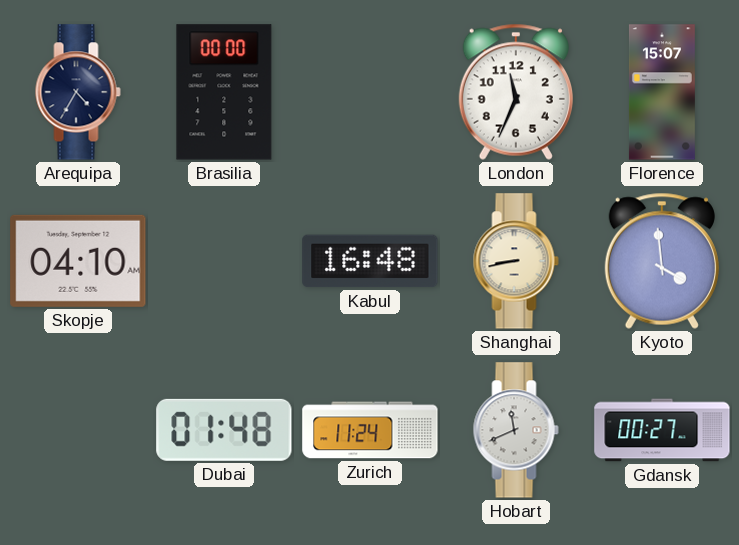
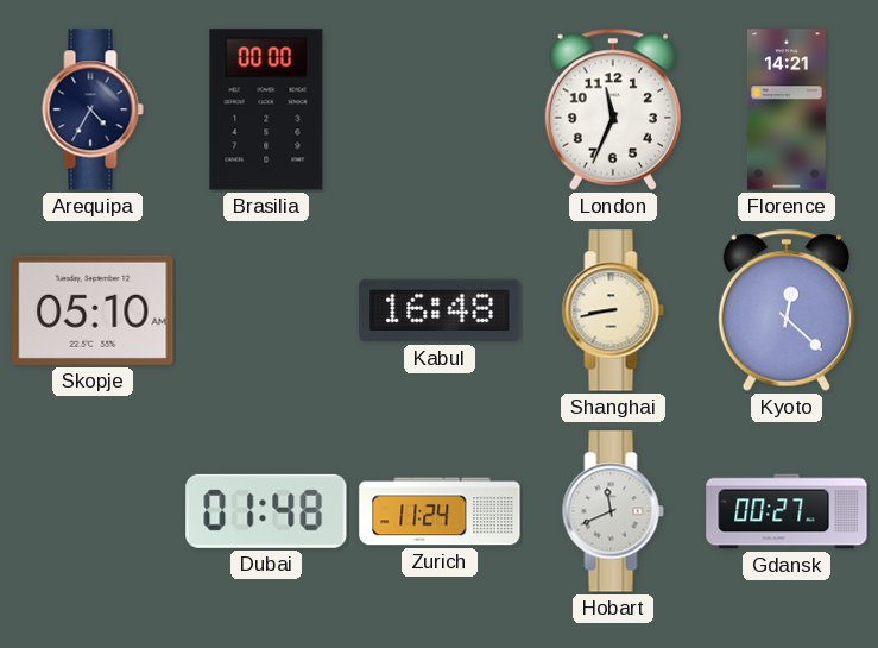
Florence: 15:07 -> 14:21
Skopje: 04:10 -> 05:10
Kyoto: 3:59 -> 12:22
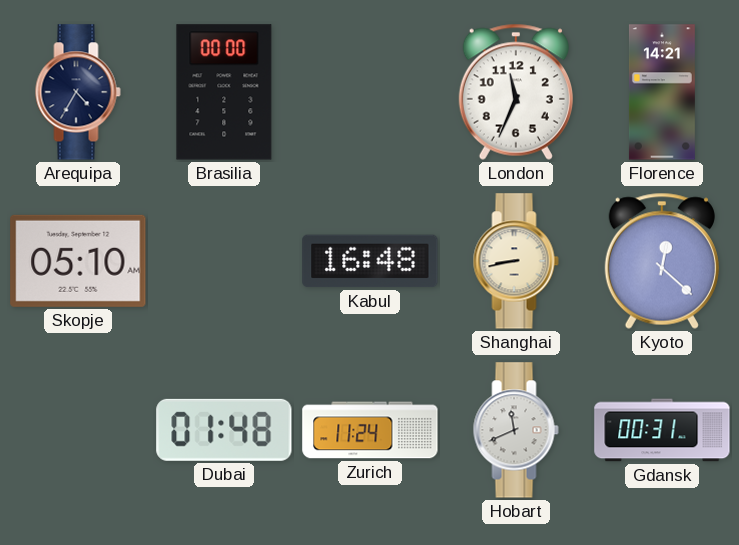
Gdansk: 00:27 -> 00:31
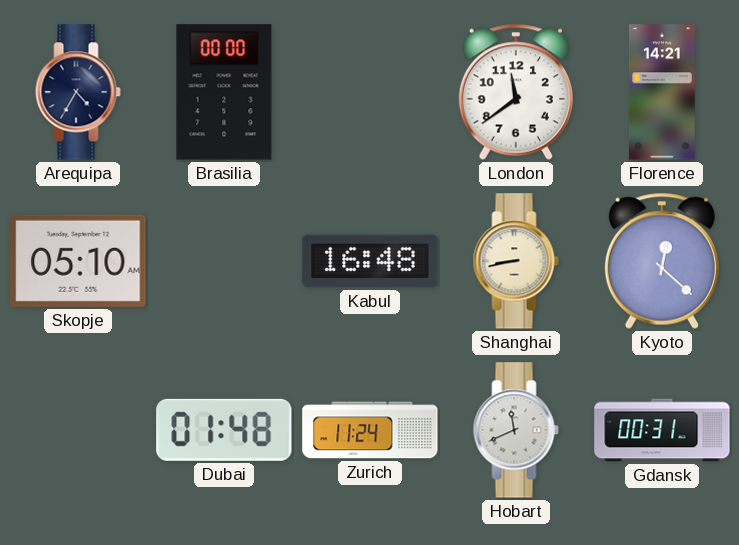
London: 11:34 -> 11:39
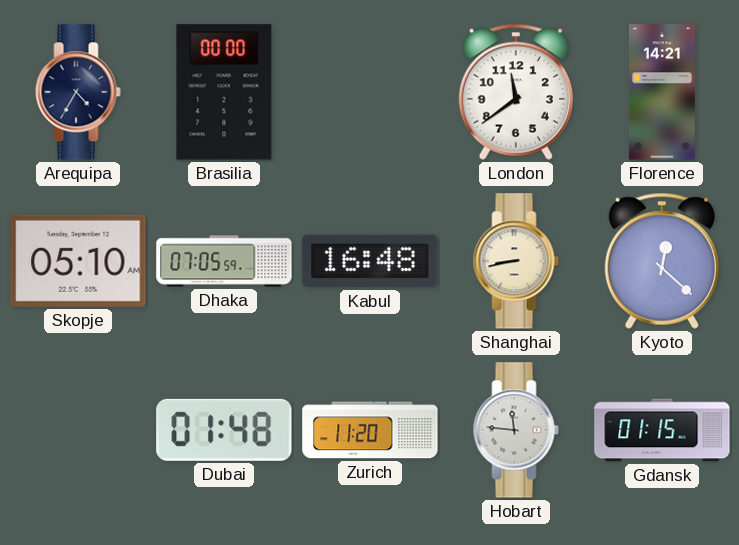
Dhaka: none -> 07:05
Zurich: 11:24 -> 11:20
Hobart: 11:41 -> 11:46
Gdansk: 00:31 -> 01:15
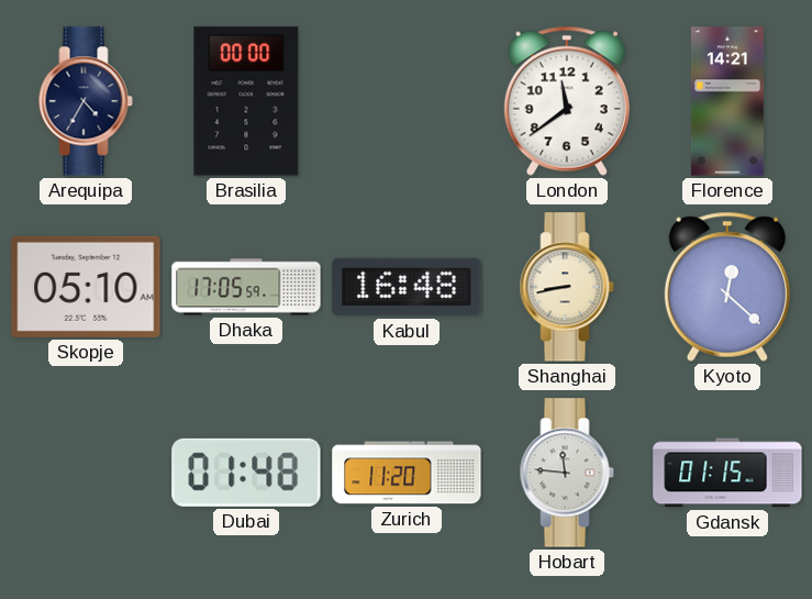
Dhaka: 07:05 -> 17:05
